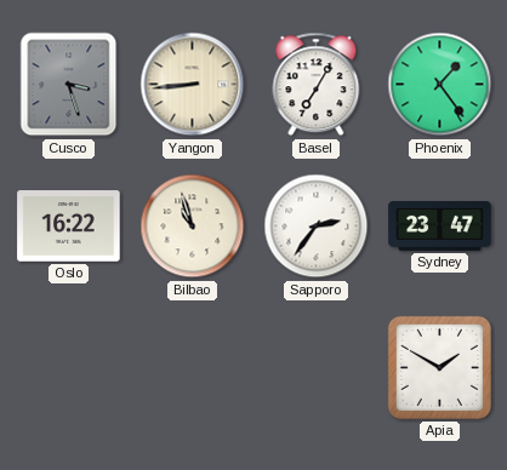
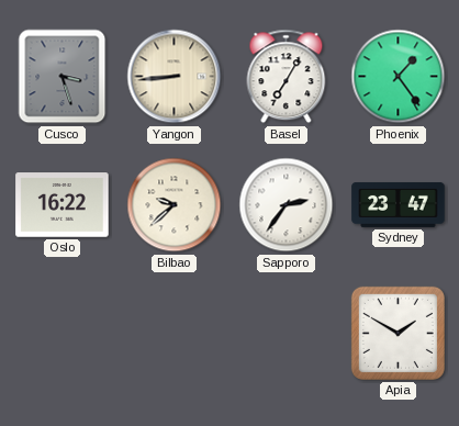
Bilbao: 10:57 -> 9:38
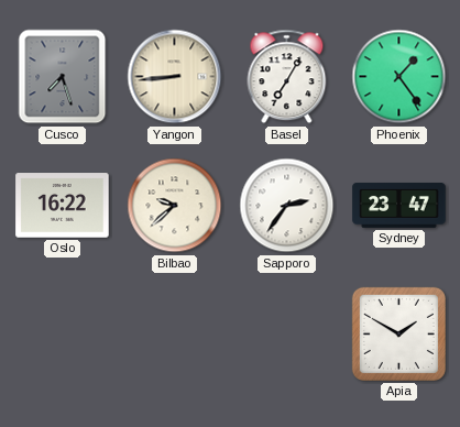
Cusco: 3:27 -> 7:27
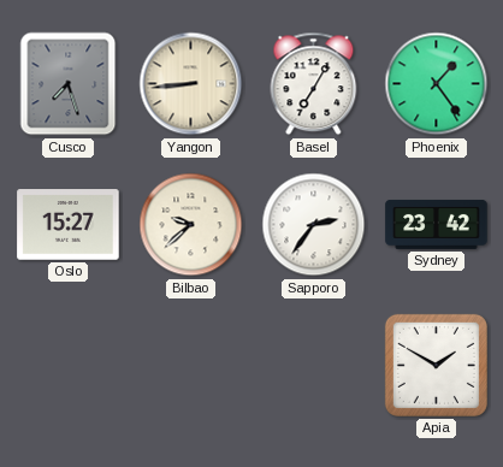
Oslo: 16:22 -> 15:27
Sydney: 23:47 -> 23:42
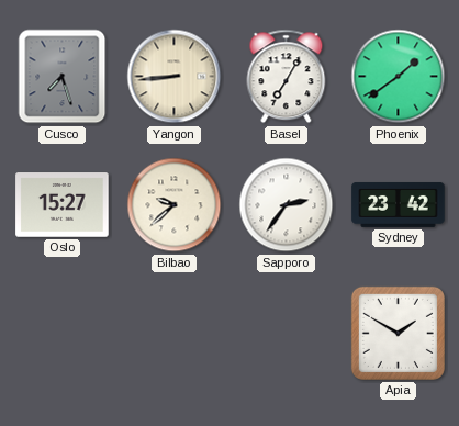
Phoenix: 1:24 -> 1:39
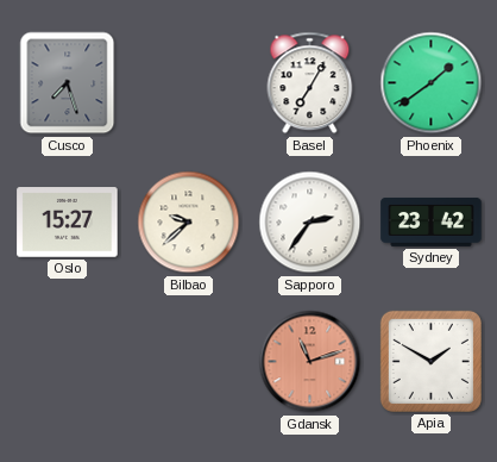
Yangon: 8:44 -> none
Gdansk: none -> 11:12
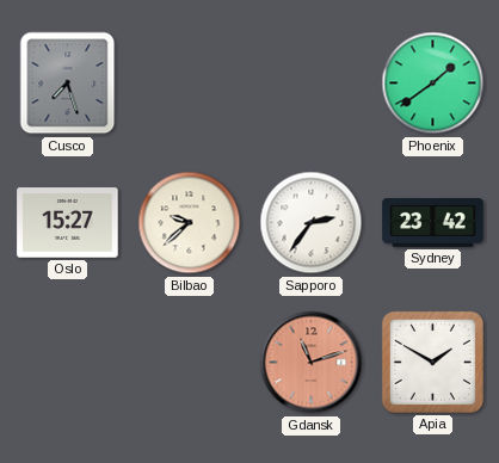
Basel: 7:05 -> none
